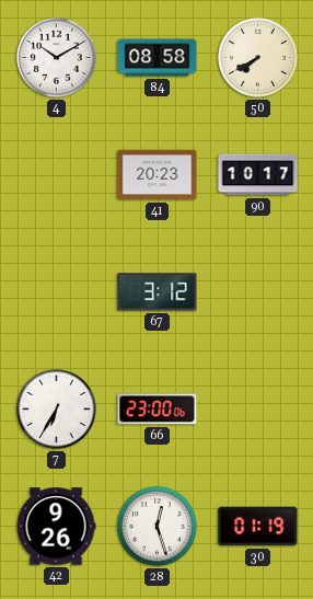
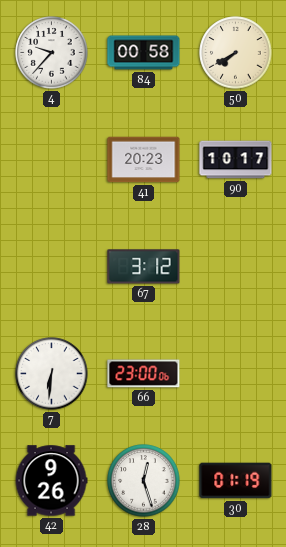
4: 10:10 -> 9:37
84: 08:58 -> 00:58
7: 6:35 -> 6:31
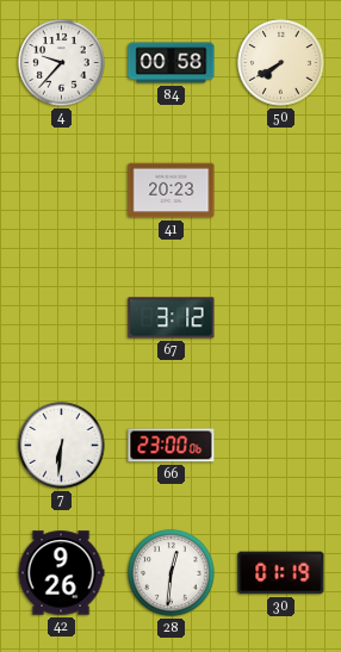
90: 10:17 -> none
28: 12:27 -> 12:31
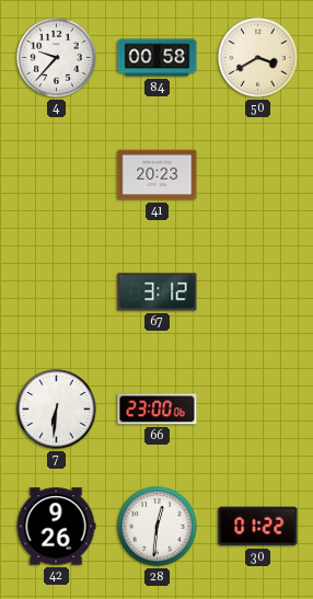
50: 7:40 -> 3:40
30: 01:19 -> 01:22
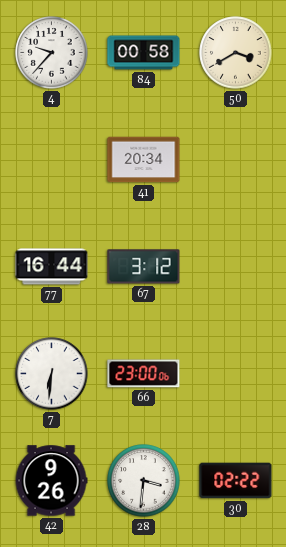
41: 20:23 -> 20:34
77: none -> 16:44
28: 12:31 -> 3:31
30: 01:22 -> 02:22
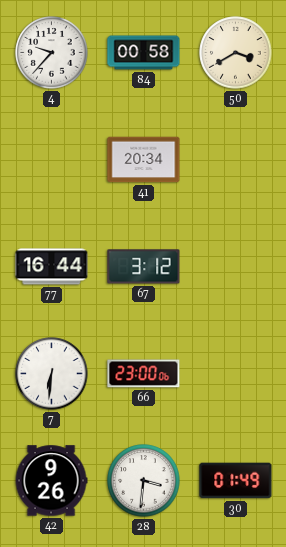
30: 02:22 -> 01:49
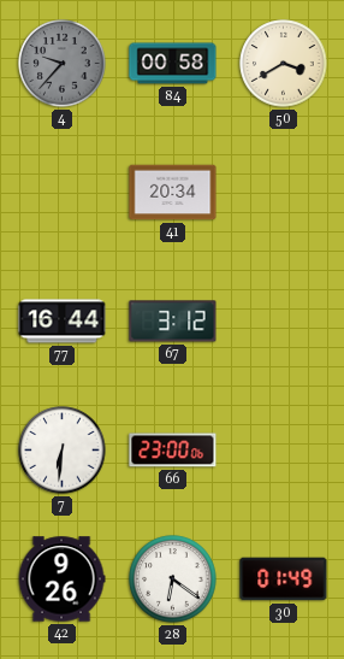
4 dial: white -> grey
28: 3:31 -> 6:21
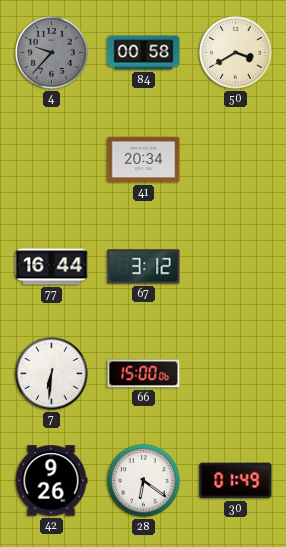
66: 23:00 -> 15:00
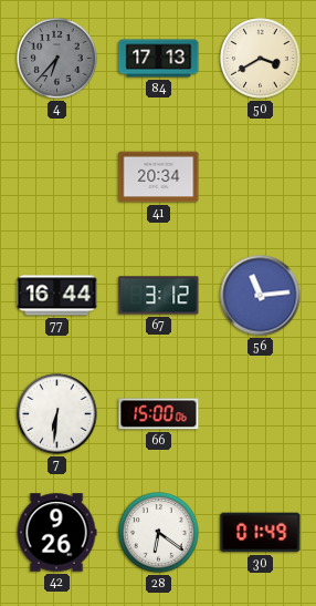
4: 9:37 -> 6:37
84: 00:58 -> 17:13
56: none -> 11:14
